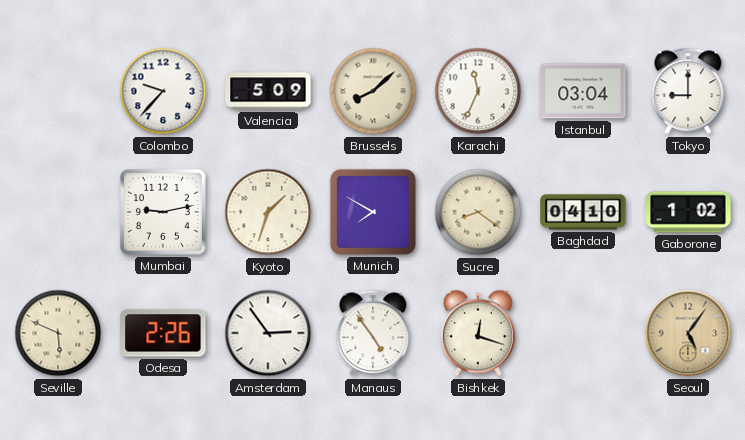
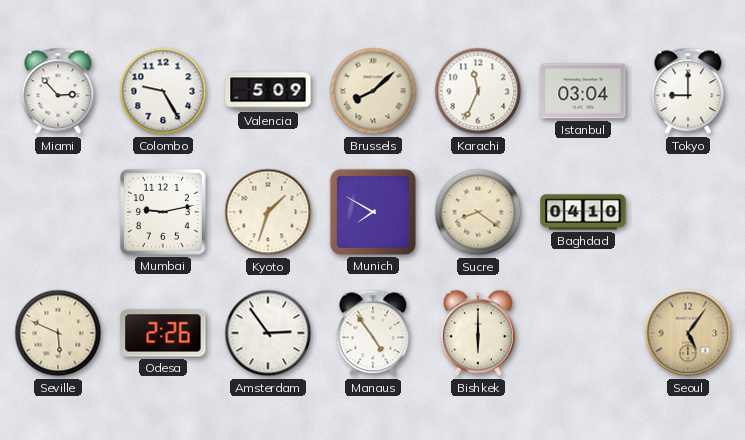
Miami: none -> 2:53
Colombo: 9:37 -> 9:25
Gaborone: 1:02 -> none
Bishkek: 12:18 -> 6:00
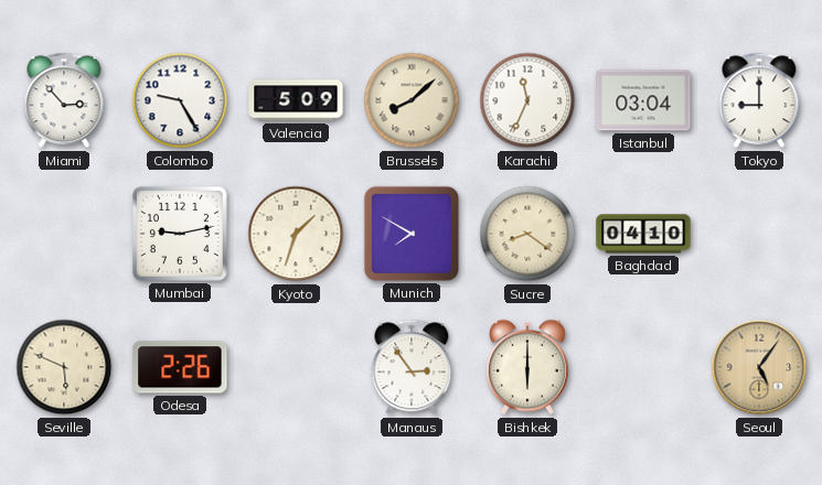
Amsterdam: 2:54 -> none
Manaus: 4:54 -> 2:54
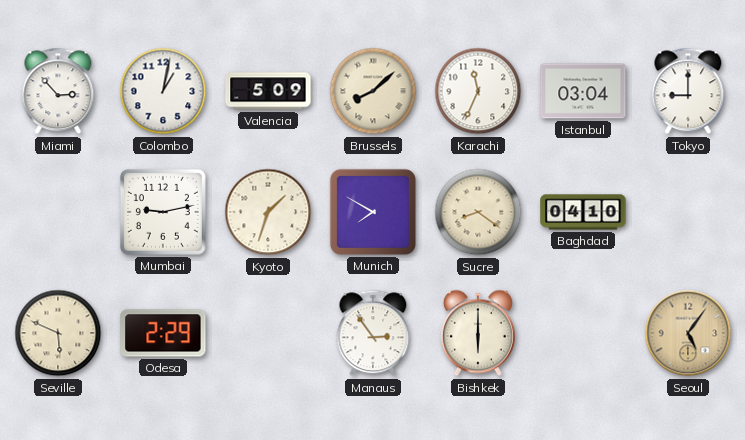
Colombo: 9:25 -> 1:02
Odesa: 2:26 -> 2:29
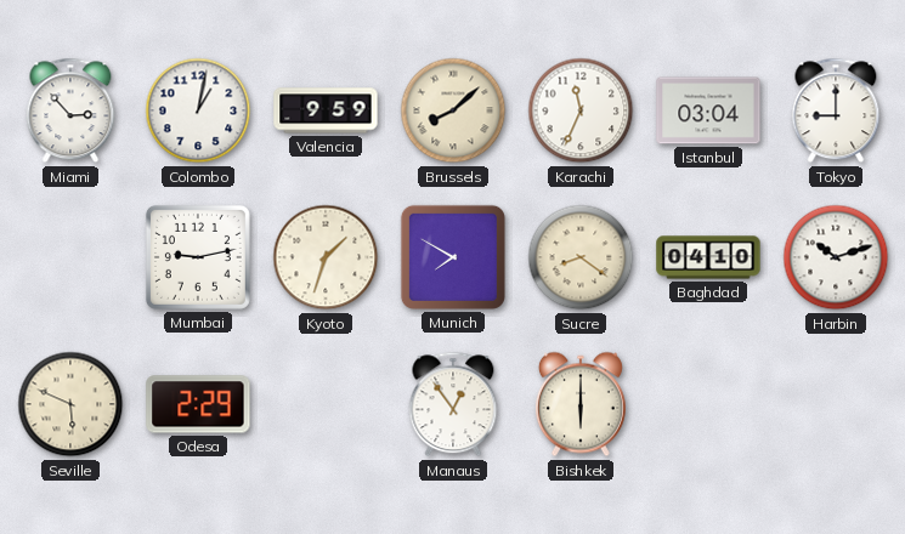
Valencia: 5:09 -> 9:59
Harbin: none -> 10:12
Manaus: 2:54 -> 12:54
Seoul: 5:06 -> none
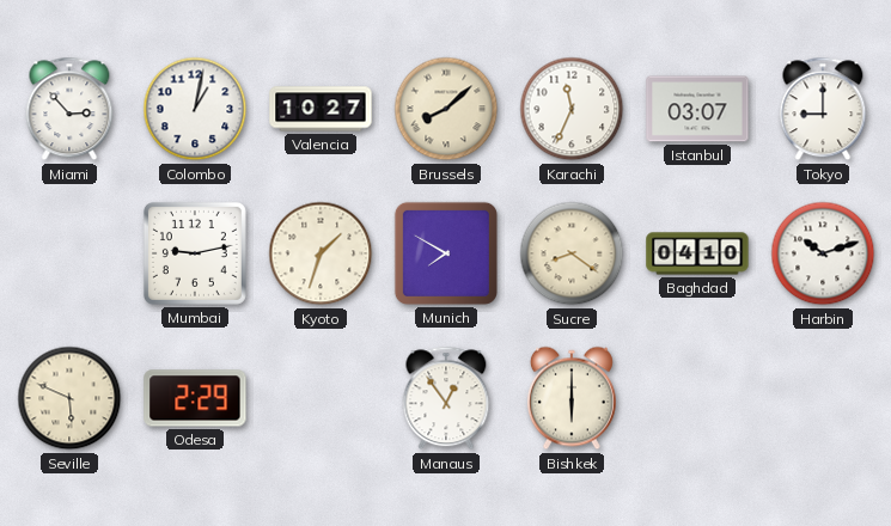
Valencia: 9:59 -> 10:27
Istanbul: 03:04 -> 03:07
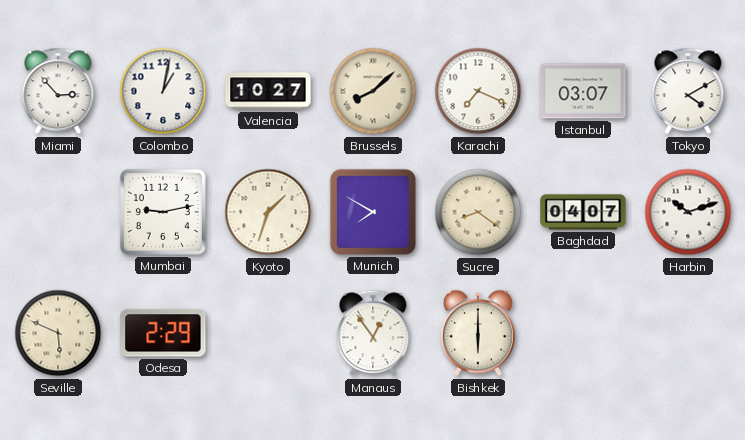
Karachi: 11:34 -> 7:19
Tokyo: 9:00 -> 4:10
Baghdad: 04:10 -> 04:07
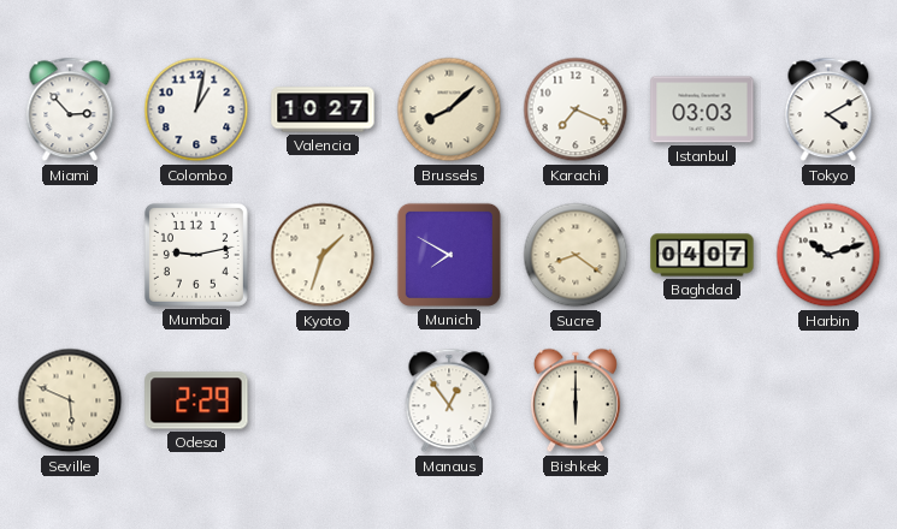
Istanbul: 03:07 -> 03:03
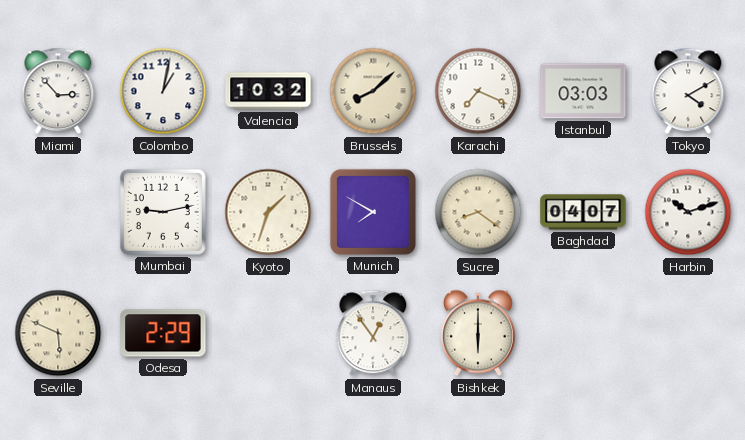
Valencia: 10:27 -> 10:32
